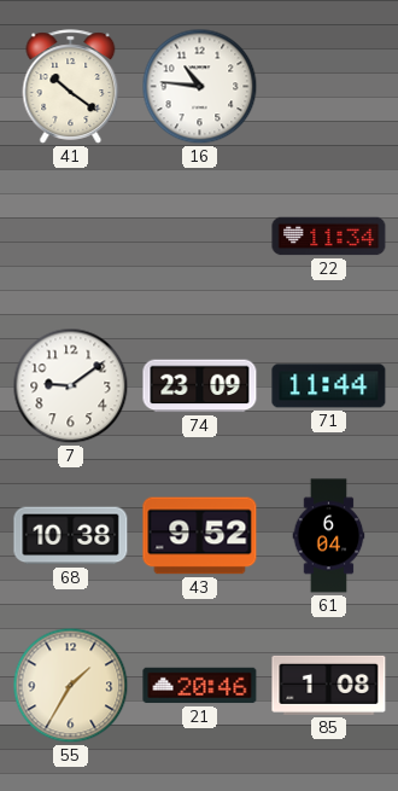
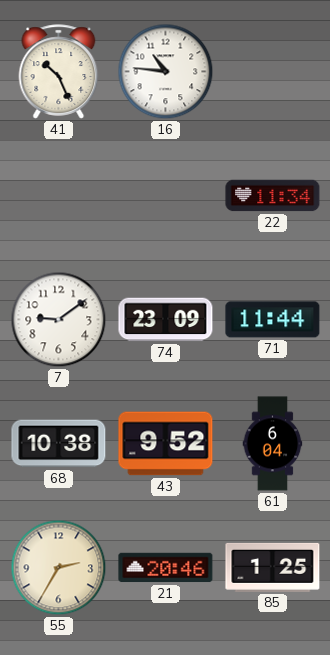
41: 10:21 -> 10:26
55: 1:35 -> 2:35
85: 1:08 -> 1:25
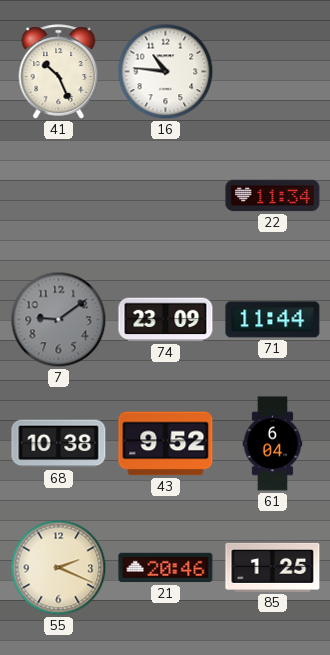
7 dial: white -> grey
55: 2:35 -> 2:19
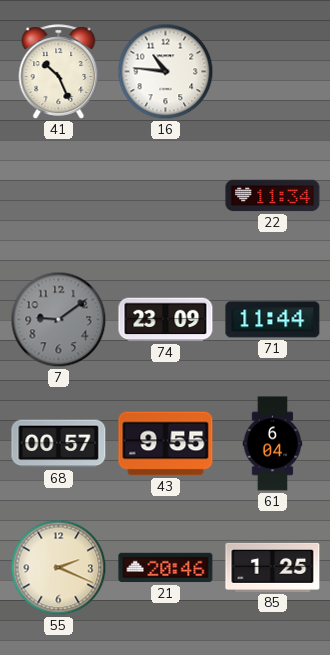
68: 10:38 -> 00:57
43: 9:52 -> 9:55
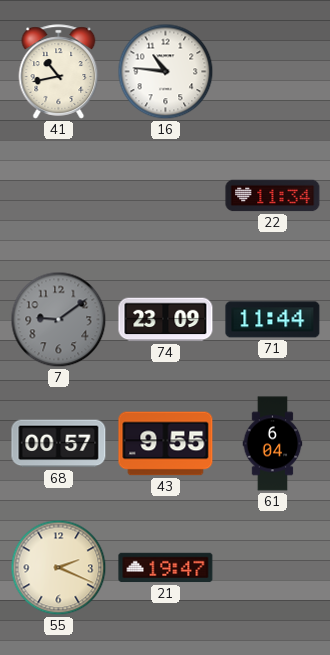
41: 10:26 -> 10:43
21: 20:46 -> 19:47
85: 1:25 -> none
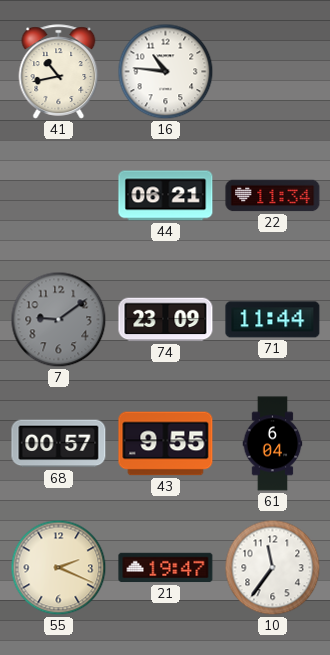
44: none -> 06:21
10: none -> 11:36
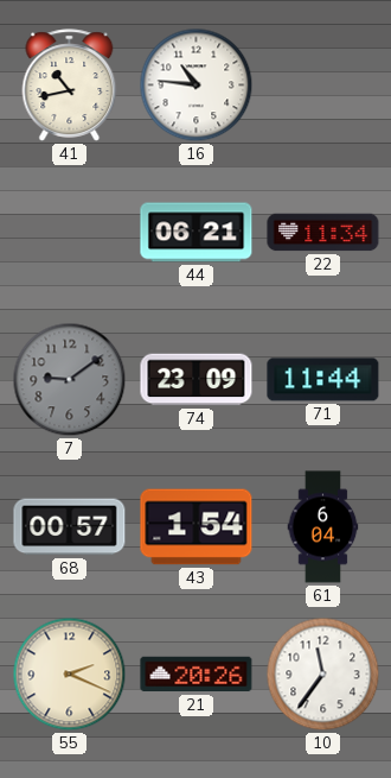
43: 9:55 -> 1:54
21: 19:47 -> 20:26
